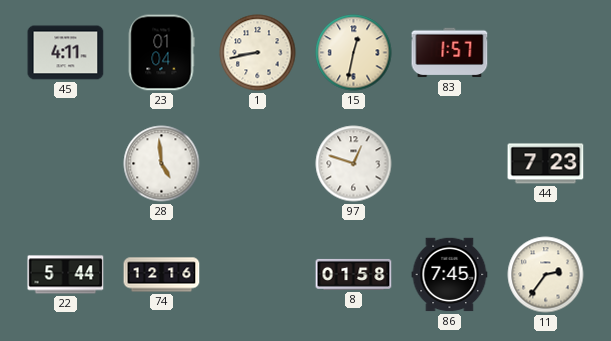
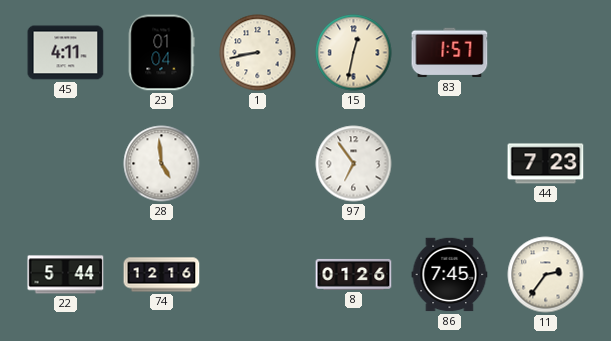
97: 12:48 -> 6:54
8: 01:58 -> 01:26
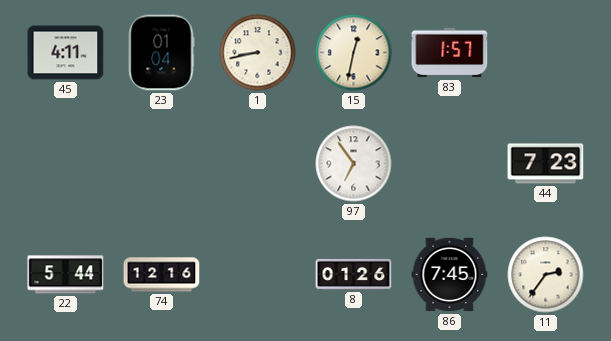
28: 4:59 -> none
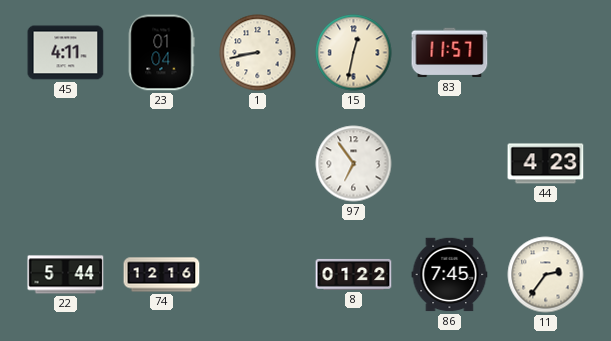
83: 1:57 -> 11:57
44: 7:23 -> 4:23
8: 01:26 -> 01:22
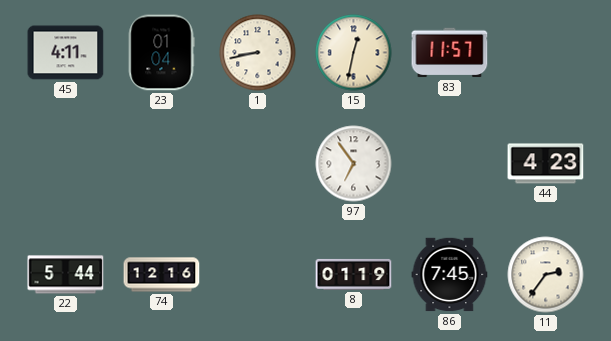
8: 01:22 -> 01:19
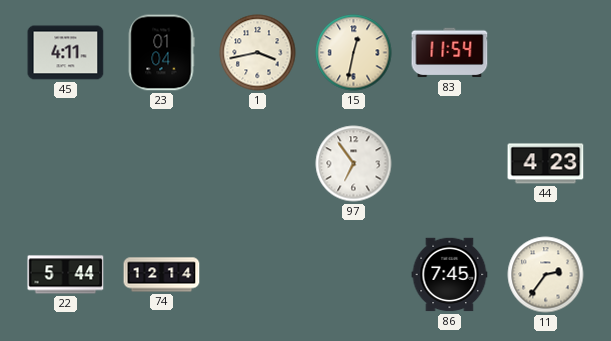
1: 8:43 -> 3:43
83: 11:57 -> 11:54
74: 12:16 -> 12:14
8: 01:19 -> none
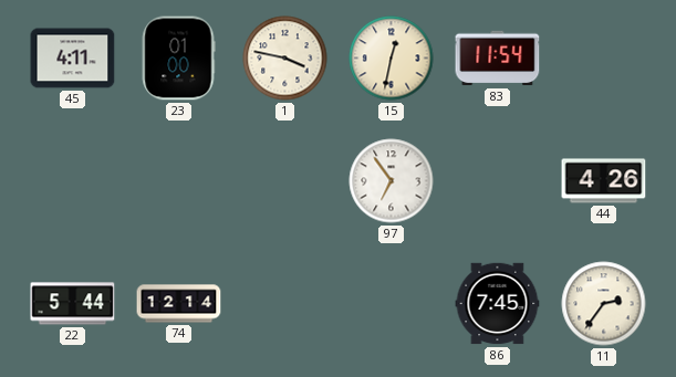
23: 01:04 -> 01:00
1: 3:43 -> 3:47
44: 4:23 -> 4:26
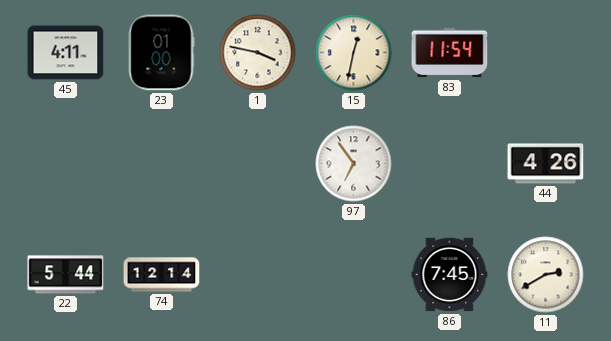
11: 2:36 -> 2:40
